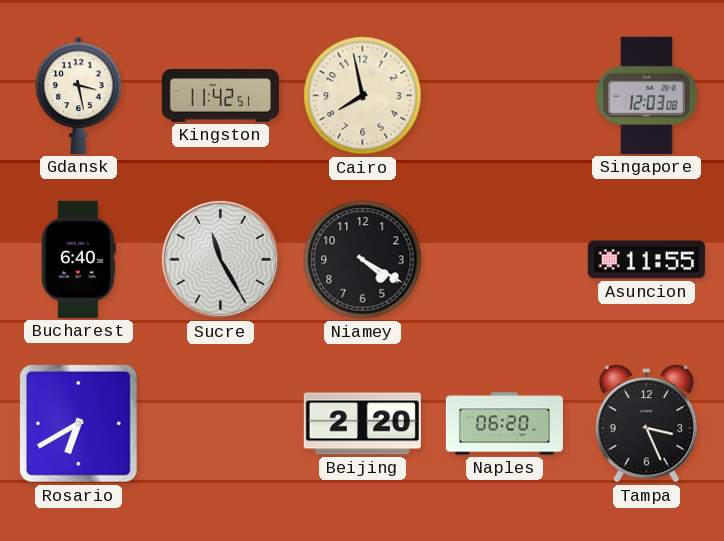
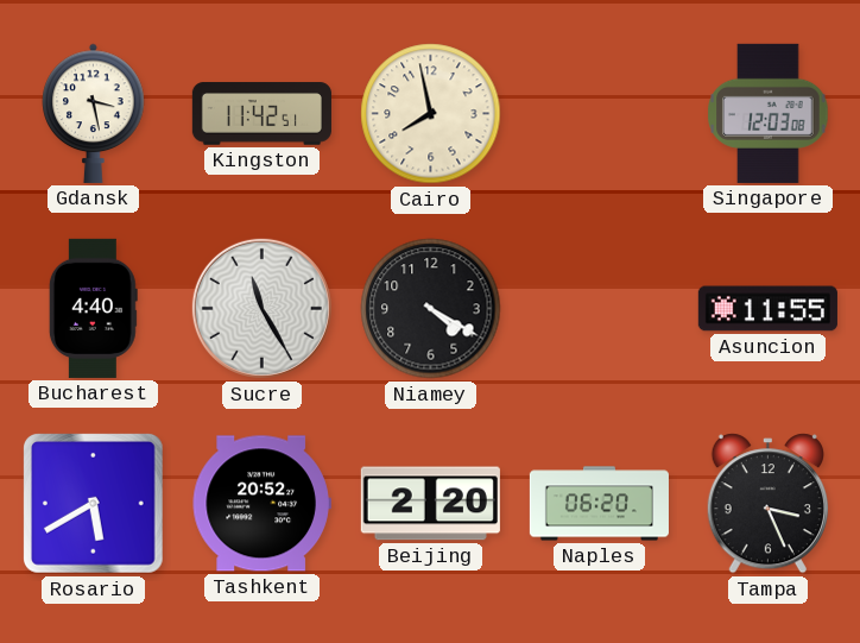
Bucharest: 6:40 -> 4:40
Rosario: 6:40 -> 5:40
Tashkent: none -> 20:52
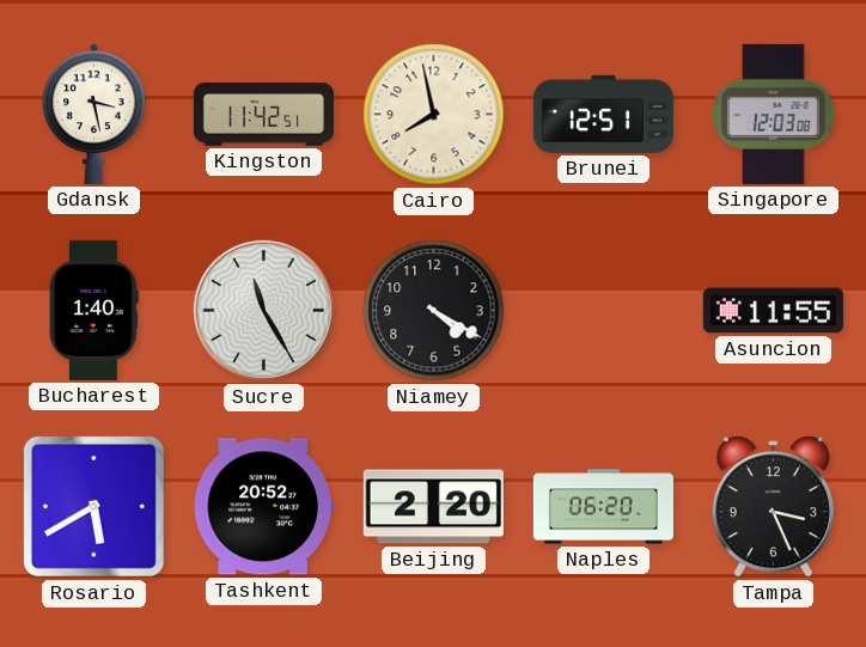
Brunei: none -> 12:51
Bucharest: 4:40 -> 1:40
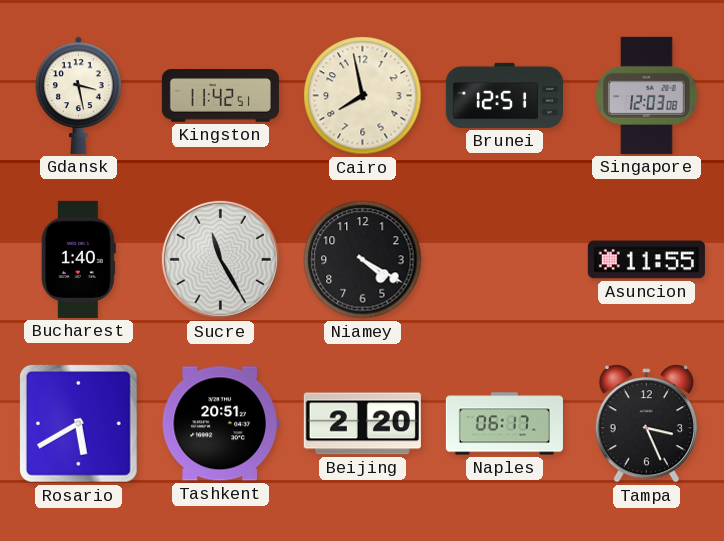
Tashkent: 20:52 -> 20:51
Naples: 06:20 -> 06:17
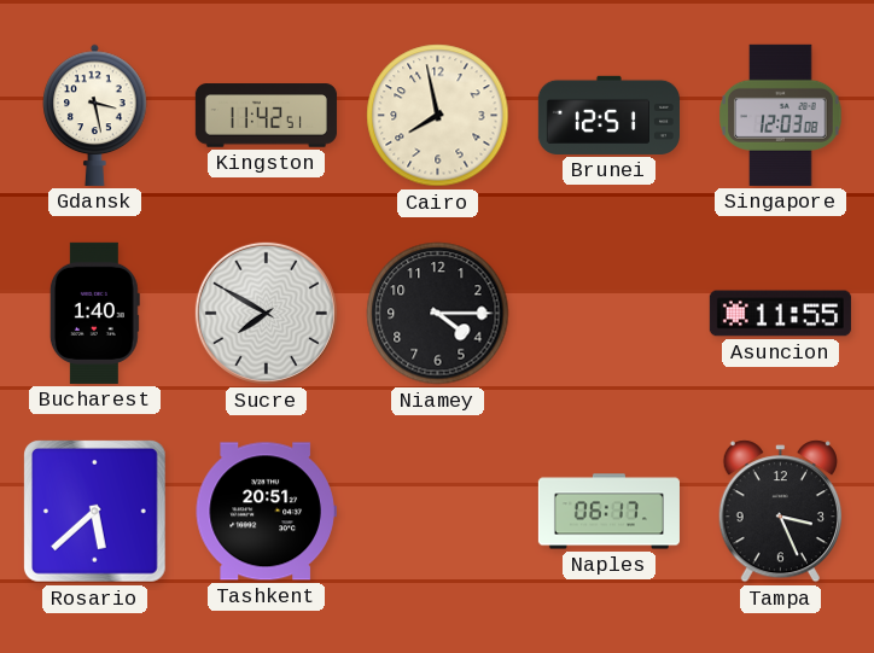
Sucre: 11:25 -> 7:50
Niamey: 4:20 -> 4:15
Rosario: 5:40 -> 5:38
Beijing: 2:20 -> none
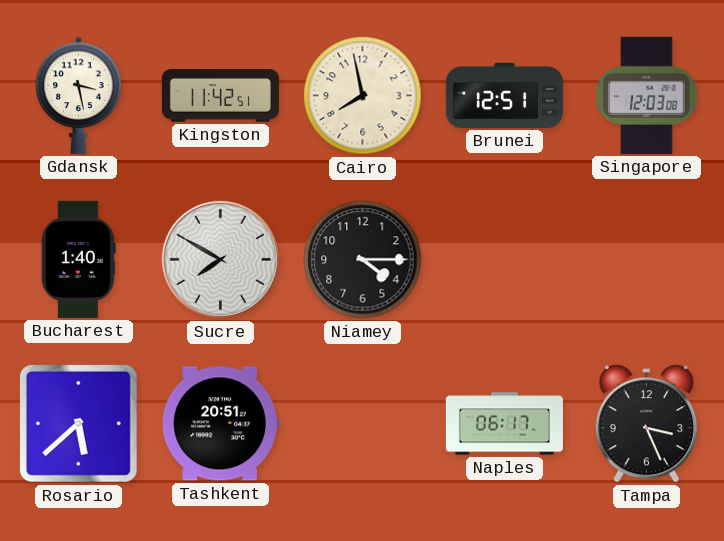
Asuncion: 11:55 -> none
